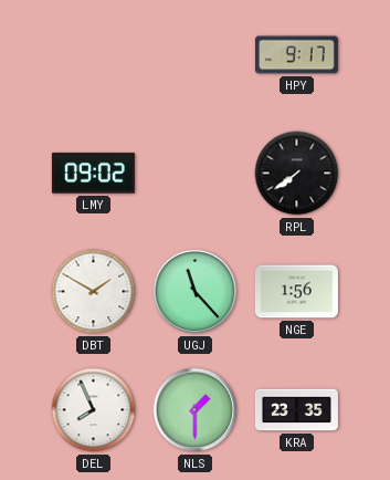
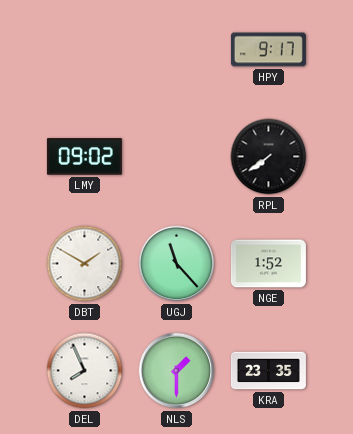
NGE: 1:56 -> 1:52
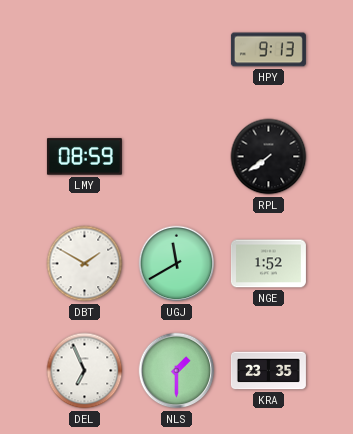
HPY: 9:17 -> 9:13
LMY: 09:02 -> 08:59
UGJ: 11:23 -> 11:40
DEL: 7:56 -> 6:56
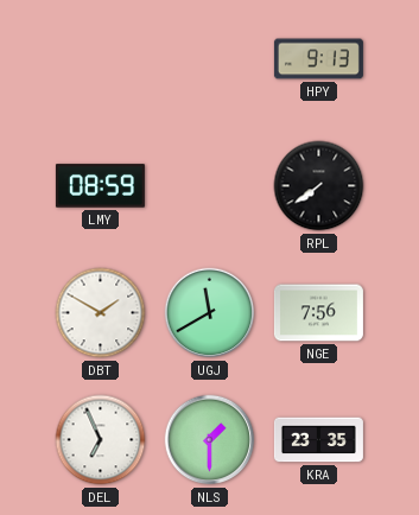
NGE: 1:52 -> 7:56
